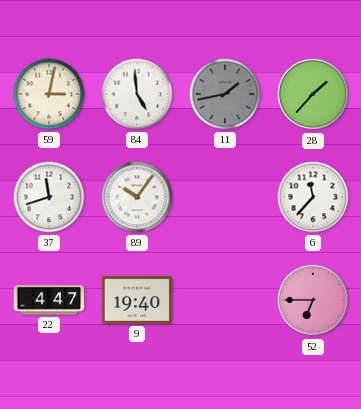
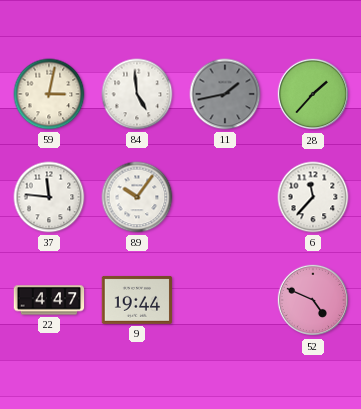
37: 11:42 -> 11:46
9: 19:40 -> 19:44
52: 6:45 -> 4:49
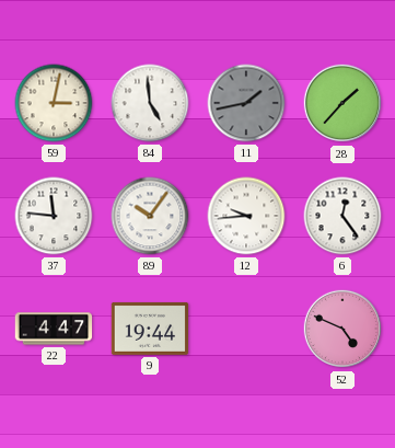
12: none -> 9:44
6: 11:37 -> 12:24
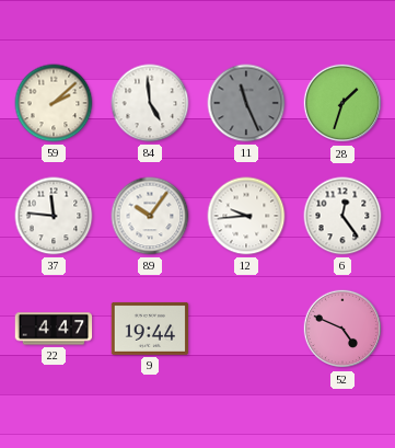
59: 3:02 -> 2:08
11: 1:43 -> 11:26
28: 1:37 -> 1:33
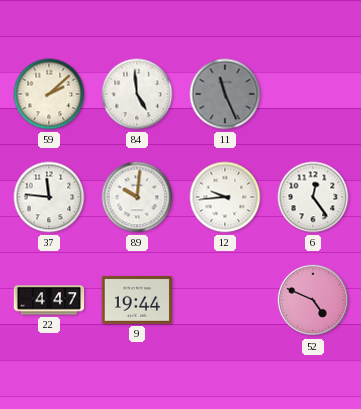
28: 1:33 -> none
89: 10:06 -> 10:01
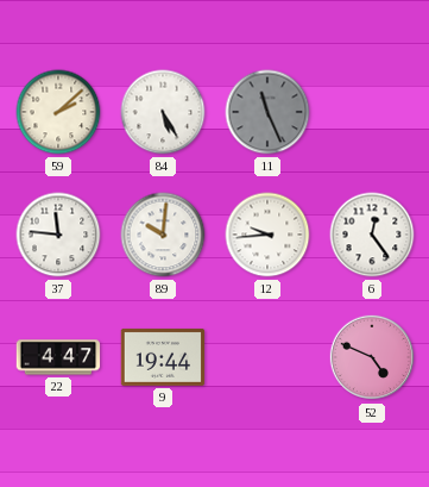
84: 4:59 -> 5:25
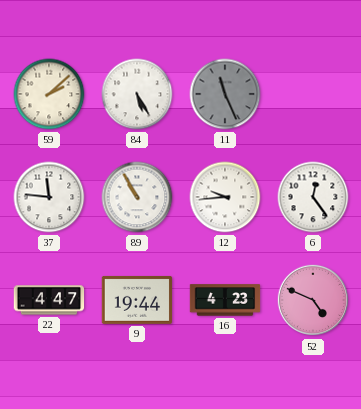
89: 10:01 -> 10:55
16: none -> 4:23
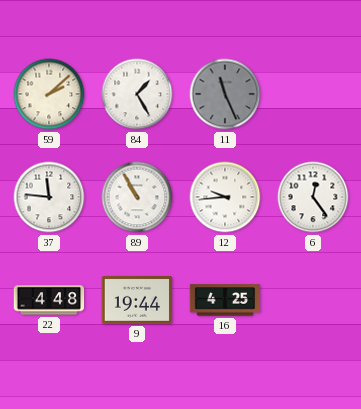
84: 5:25 -> 1:25
22: 4:47 -> 4:48
16: 4:23 -> 4:25
52: 4:49 -> none
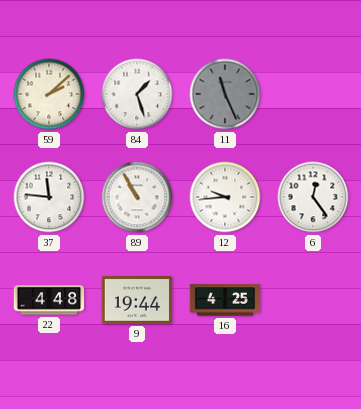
84: 1:25 -> 1:27
